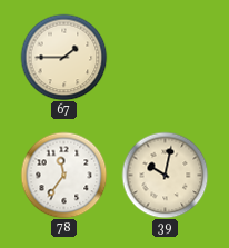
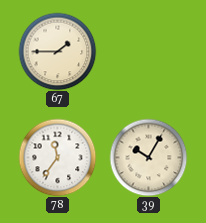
39: 10:02 -> 10:05
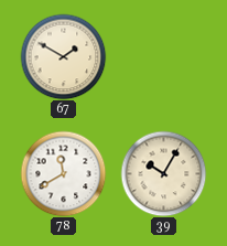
67: 1:45 -> 1:50
78: 11:36 -> 11:40
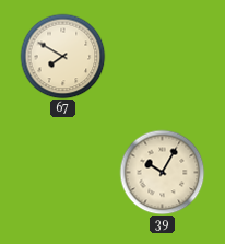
67: 1:50 -> 7:50
78: 11:40 -> none
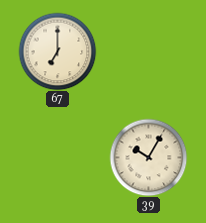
67: 7:50 -> 7:00
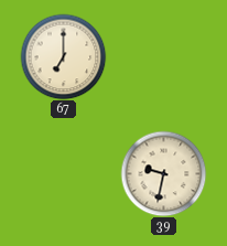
39: 10:05 -> 9:32
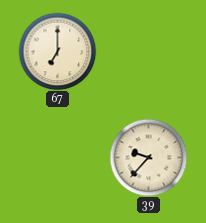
39: 9:32 -> 9:37
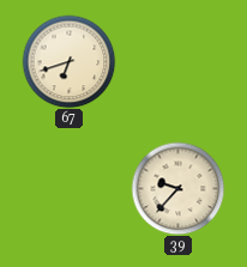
67: 7:00 -> 6:42
